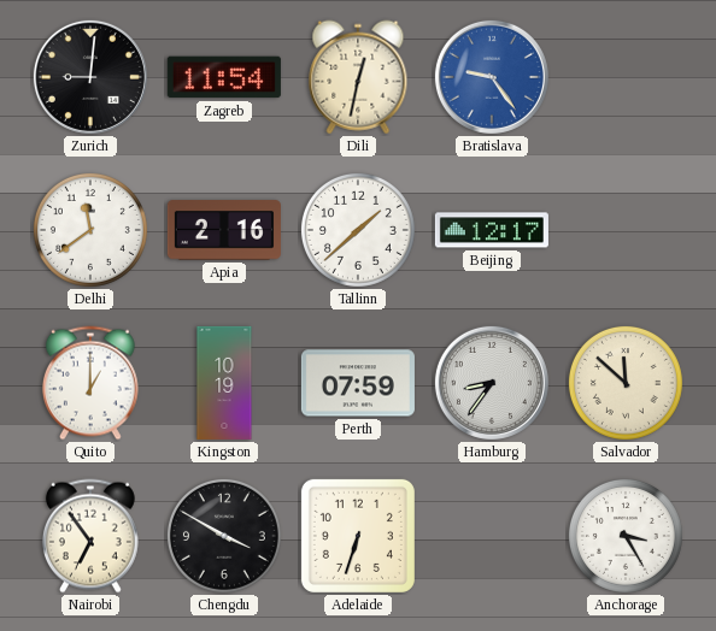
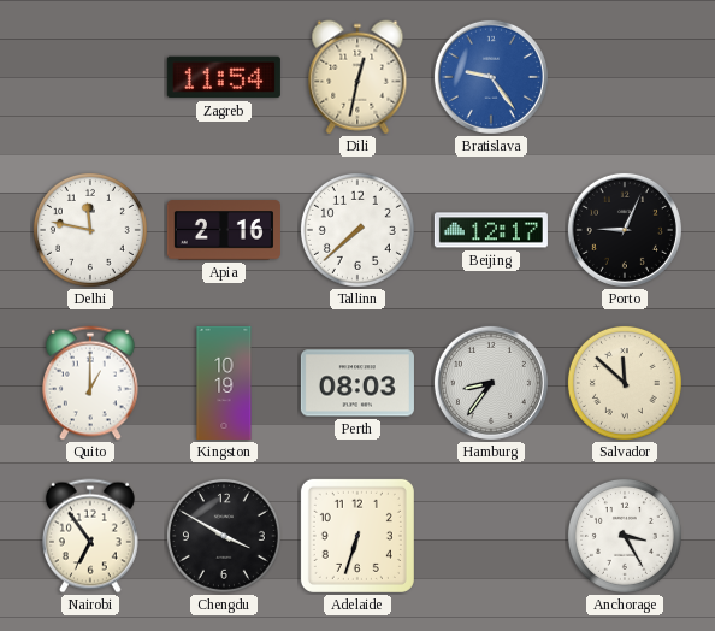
Zurich: 9:01 -> none
Delhi: 11:39 -> 11:47
Tallinn: 1:38 -> 7:38
Porto: none -> 9:04
Perth: 07:59 -> 08:03
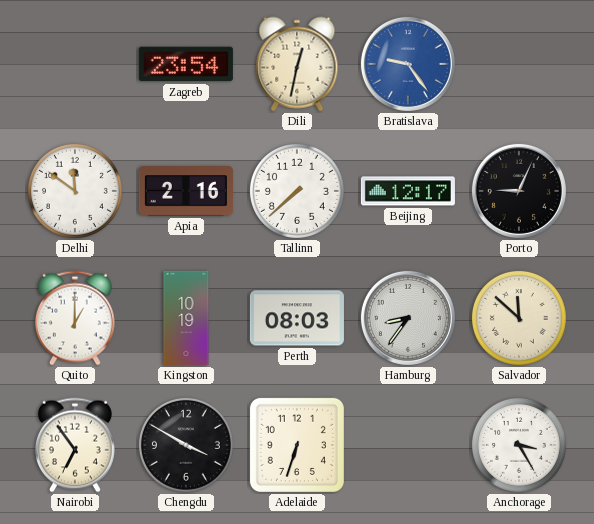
Zagreb: 11:54 -> 23:54
Delhi: 11:47 -> 11:51
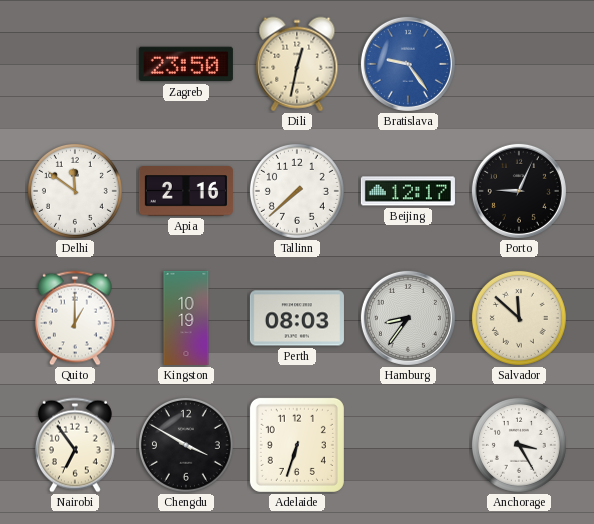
Zagreb: 23:54 -> 23:50
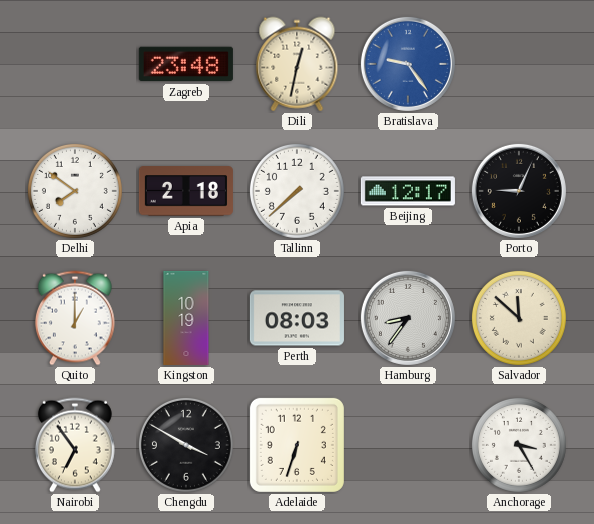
Zagreb: 23:50 -> 23:48
Delhi: 11:51 -> 7:51
Apia: 2:16 -> 2:18
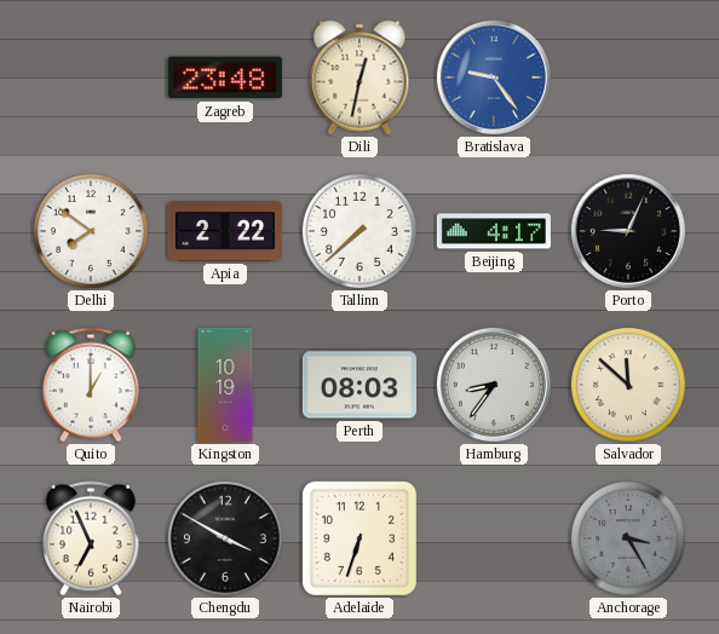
Apia: 2:18 -> 2:22
Beijing: 12:17 -> 4:17
Nairobi: 6:54 -> 6:56
Anchorage dial: white -> grey
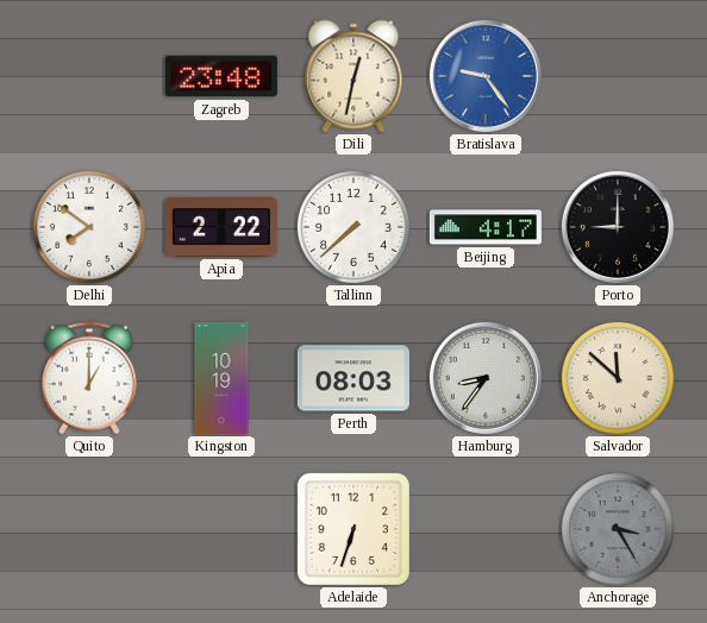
Porto: 9:04 -> 9:00
Nairobi: 6:56 -> none
Chengdu: 3:50 -> none
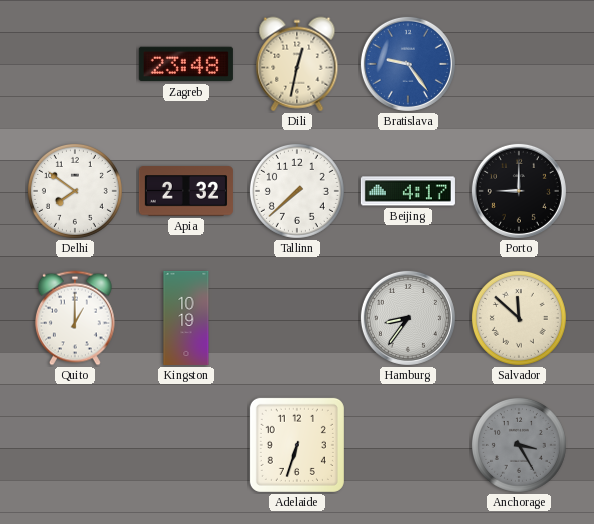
Apia: 2:22 -> 2:32
Perth: 08:03 -> none
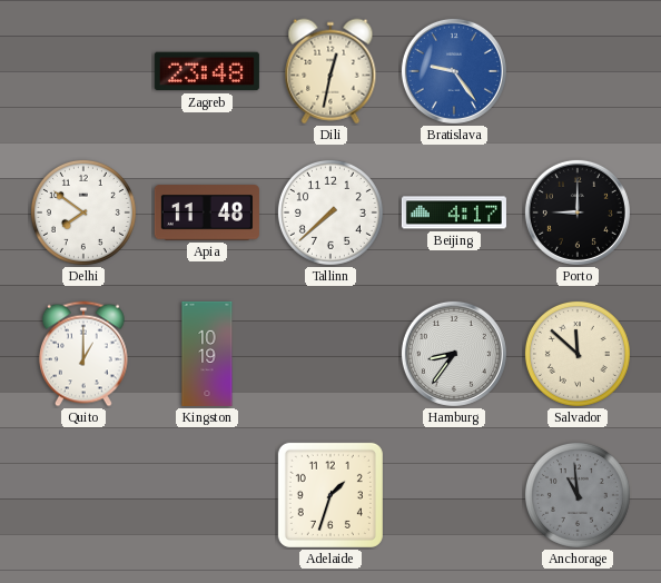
Apia: 2:32 -> 11:48
Adelaide: 6:33 -> 1:33
Anchorage: 3:25 -> 10:59
